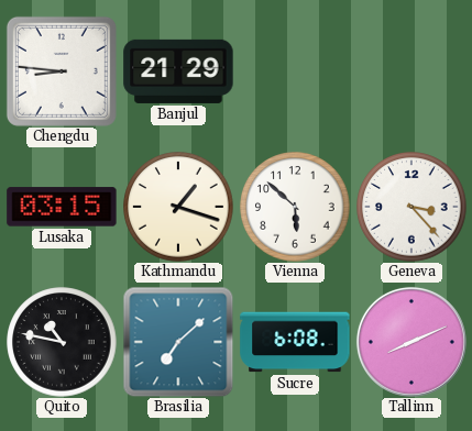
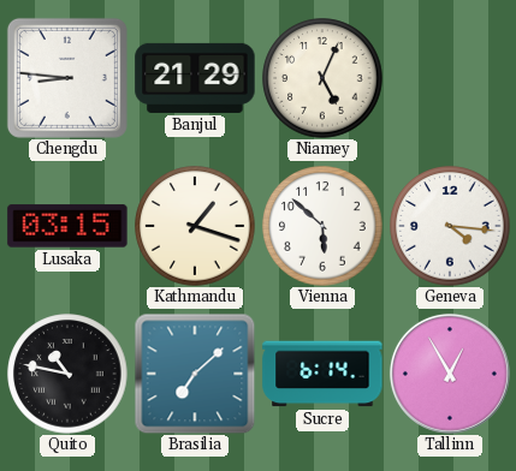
Niamey: none -> 5:04
Geneva: 3:23 -> 4:16
Sucre: 6:08 -> 6:14
Tallinn: 8:11 -> 12:55
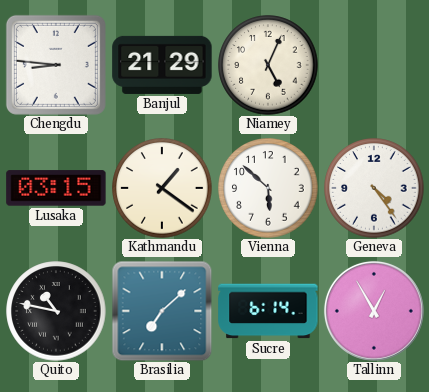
Kathmandu: 1:18 -> 1:21
Geneva: 4:16 -> 4:24
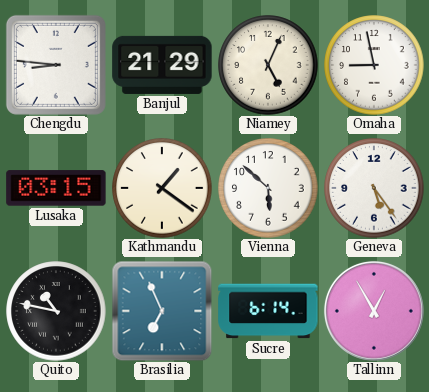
Omaha: none -> 8:58
Geneva: 4:24 -> 5:24
Brasilia: 7:08 -> 6:56
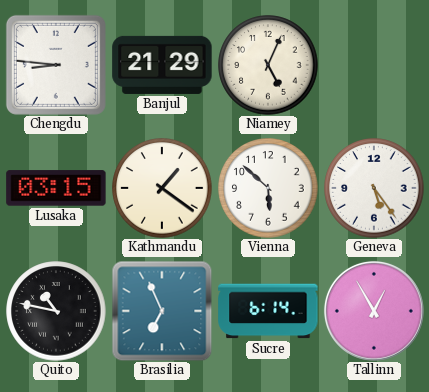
Omaha: 8:58 -> none
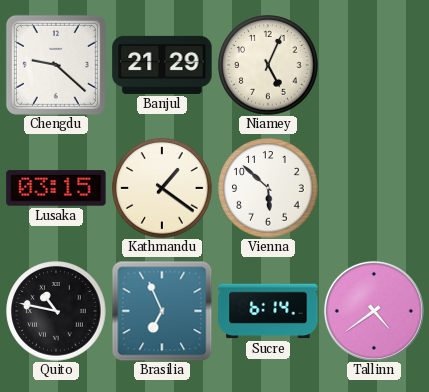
Chengdu: 8:46 -> 9:22
Geneva: 5:24 -> none
Tallinn: 12:55 -> 4:39
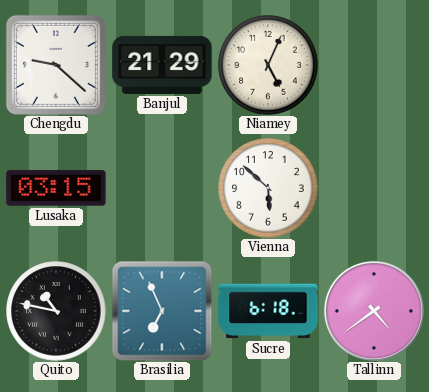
Kathmandu: 1:21 -> none
Sucre: 6:14 -> 6:18
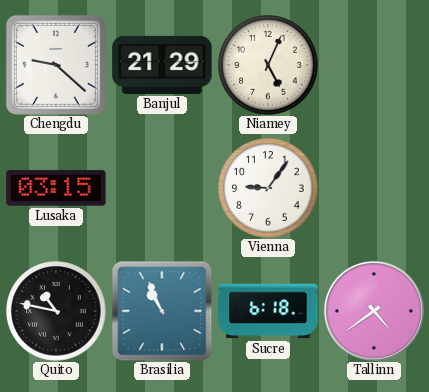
Vienna: 5:52 -> 9:06
Brasilia: 6:56 -> 10:56
